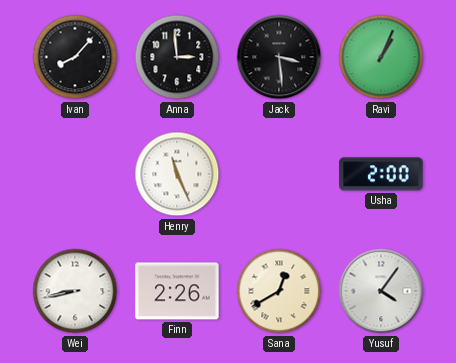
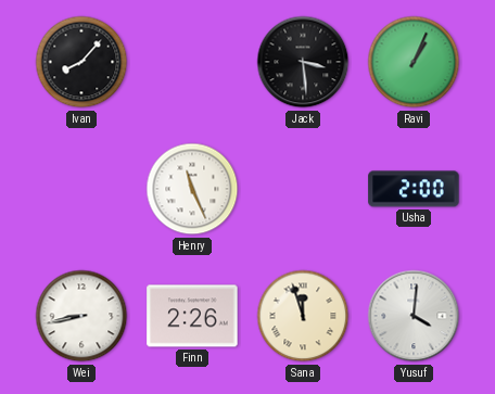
Anna: 2:59 -> none
Sana: 12:40 -> 11:57
Yusuf: 4:06 -> 4:01
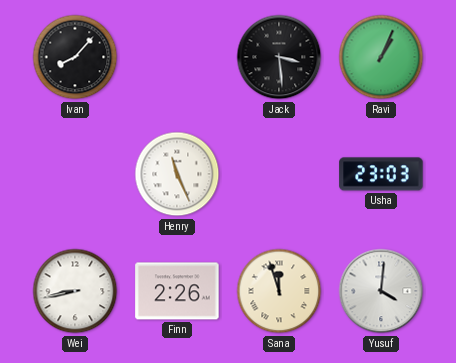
Usha: 2:00 -> 23:03
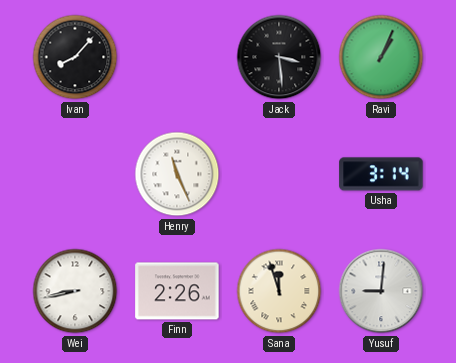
Usha: 23:03 -> 3:14
Yusuf: 4:01 -> 9:01
